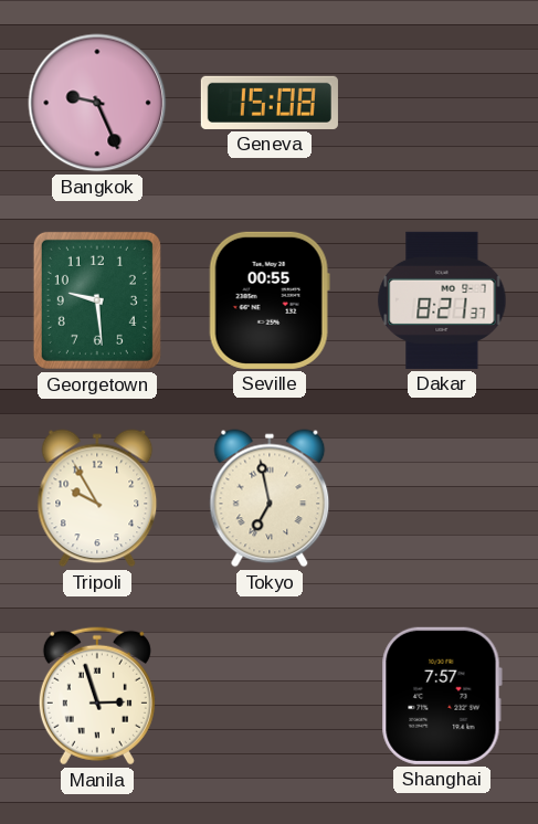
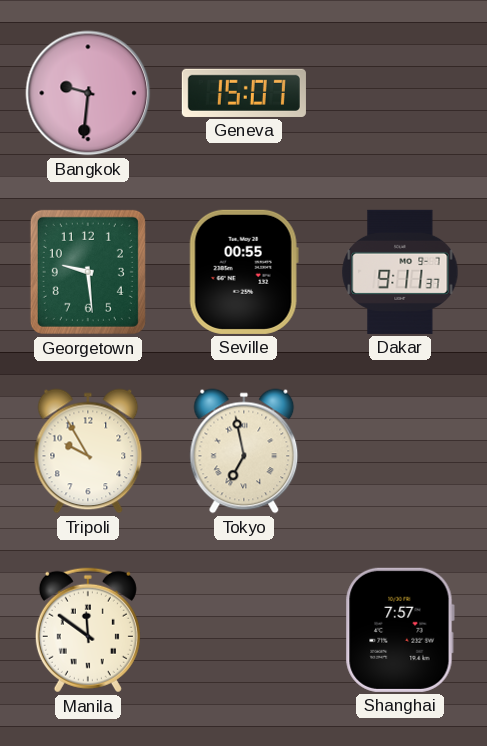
Bangkok: 9:26 -> 9:31
Geneva: 15:08 -> 15:07
Dakar: 8:21 -> 9:11
Manila: 2:57 -> 11:51
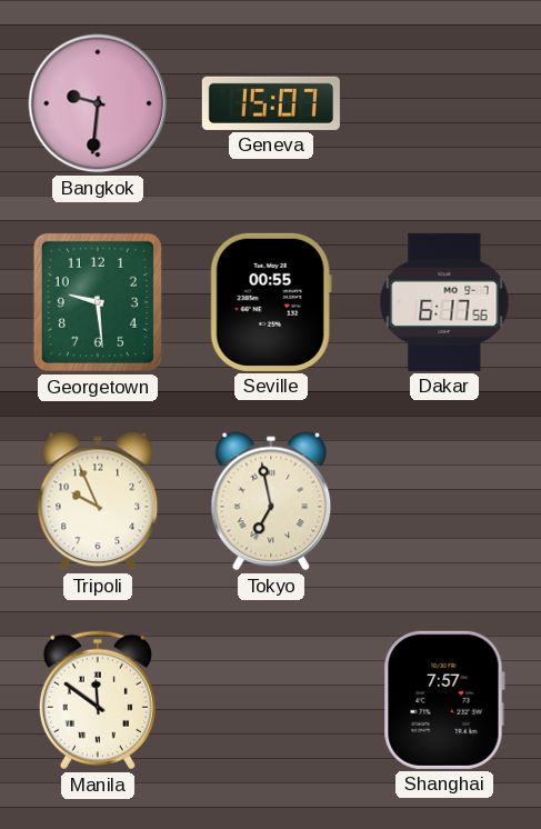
Dakar: 9:11 -> 6:17
Tripoli: 9:55 -> 9:56
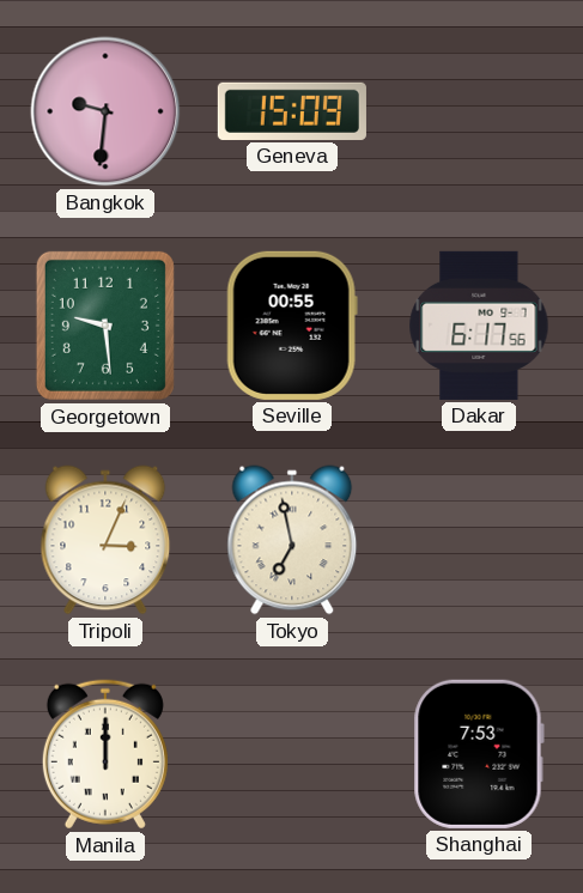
Geneva: 15:07 -> 15:09
Tripoli: 9:56 -> 3:04
Manila: 11:51 -> 12:00
Shanghai: 7:57 -> 7:53
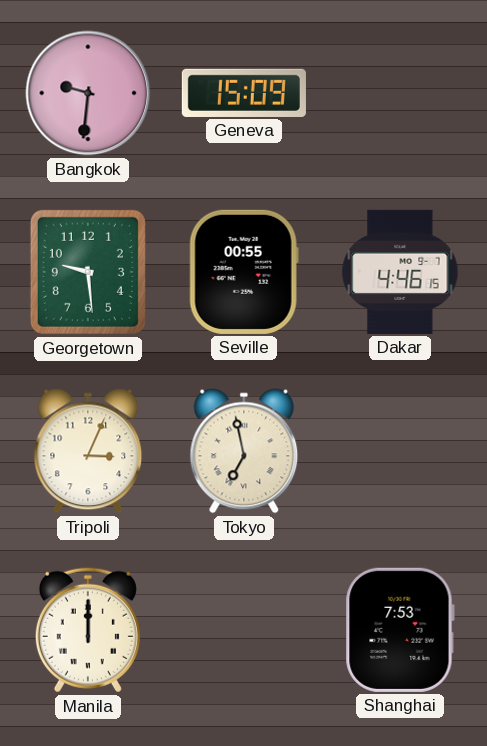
Dakar: 6:17 -> 4:46
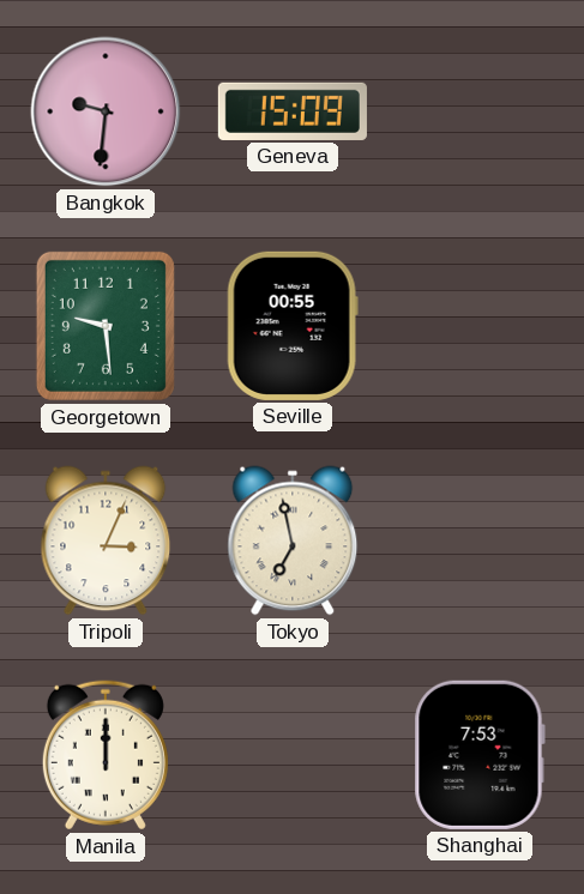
Dakar: 4:46 -> none
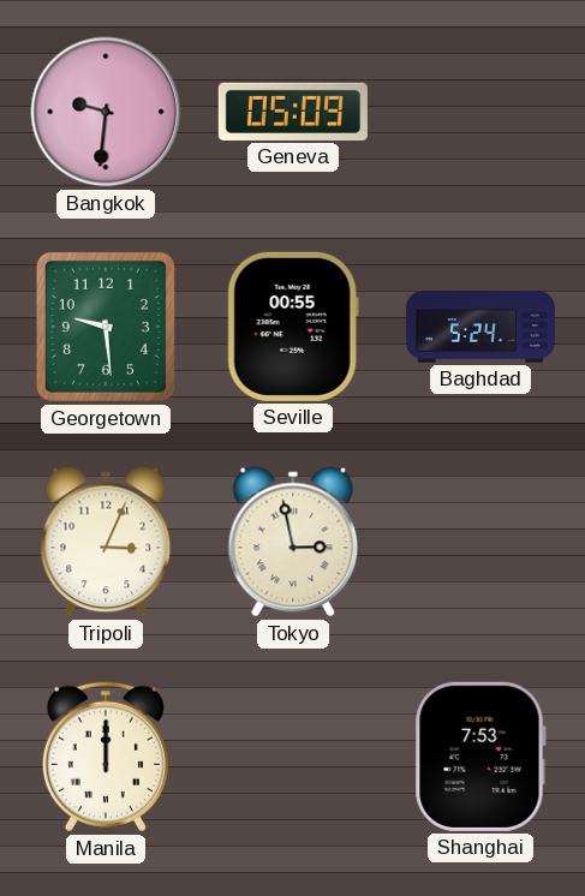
Geneva: 15:09 -> 05:09
Baghdad: none -> 5:24
Tokyo: 6:58 -> 2:58
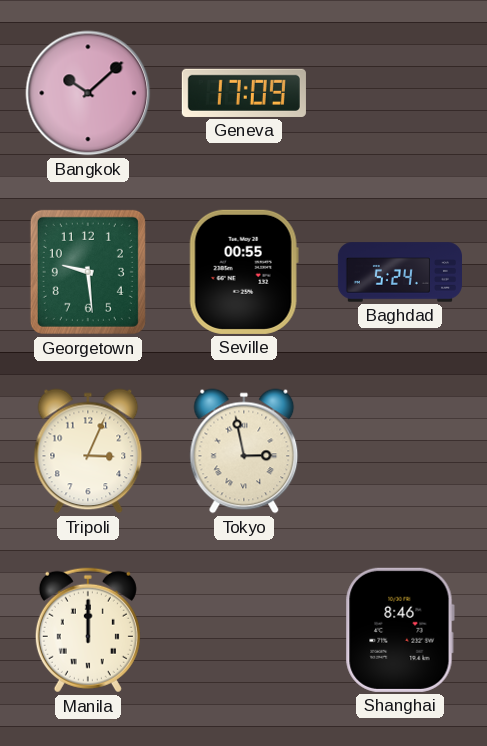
Bangkok: 9:31 -> 10:08
Geneva: 05:09 -> 17:09
Shanghai: 7:53 -> 8:46
